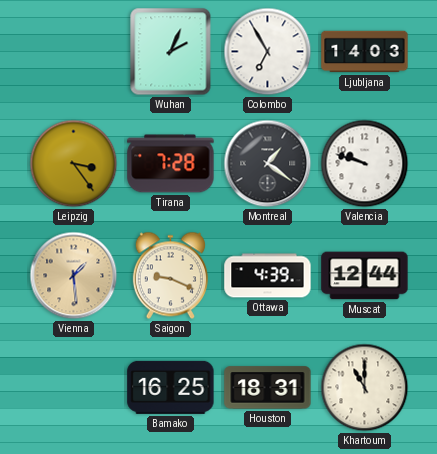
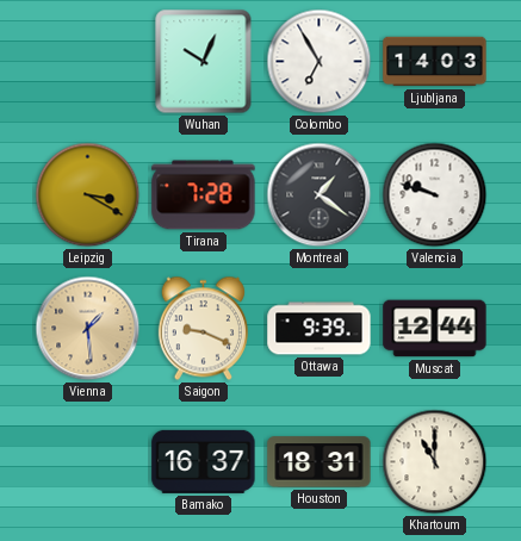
Wuhan: 2:04 -> 10:04
Leipzig: 3:24 -> 3:20
Ottawa: 4:39 -> 9:39
Bamako: 16:25 -> 16:37
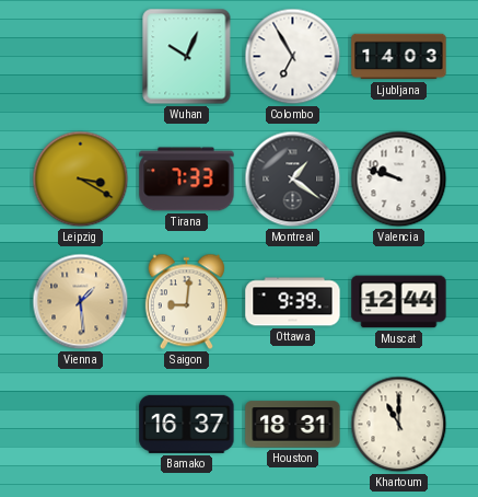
Tirana: 7:28 -> 7:33
Saigon: 9:19 -> 9:01
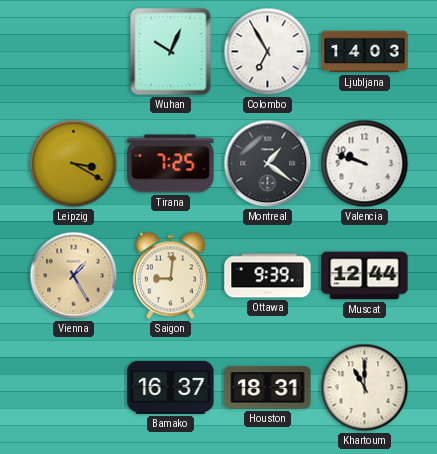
Tirana: 7:33 -> 7:25
Vienna: 1:29 -> 1:25
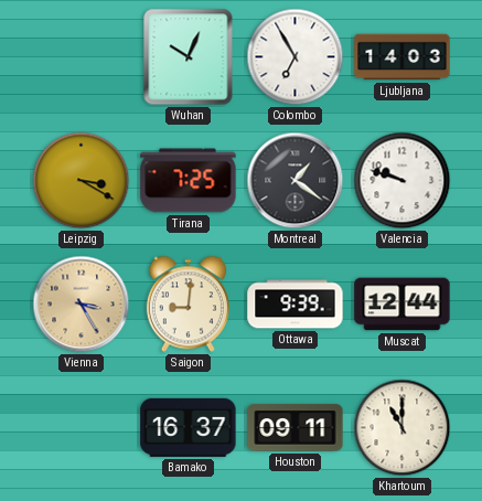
Vienna: 1:25 -> 3:25
Houston: 18:31 -> 09:11
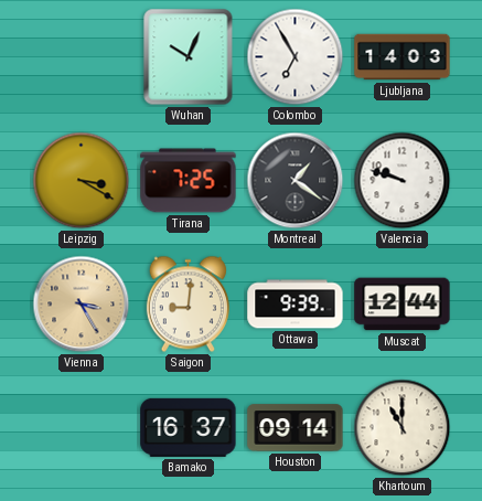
Houston: 09:11 -> 09:14
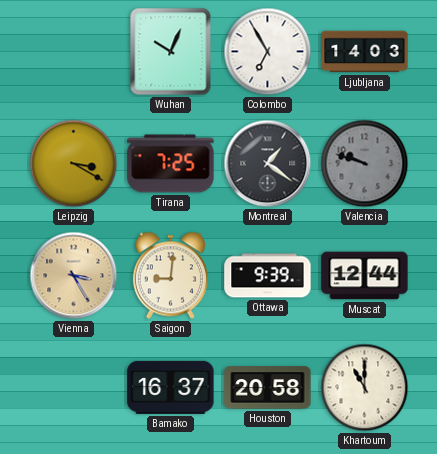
Valencia dial: white -> grey
Houston: 09:14 -> 20:58
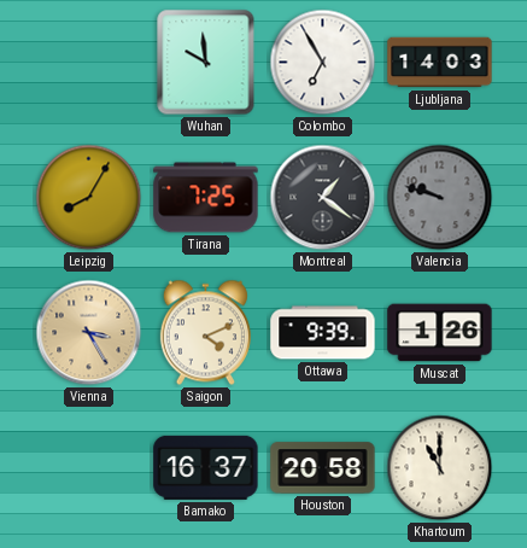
Wuhan: 10:04 -> 9:59
Leipzig: 3:20 -> 8:05
Saigon: 9:01 -> 4:11
Muscat: 12:44 -> 1:26
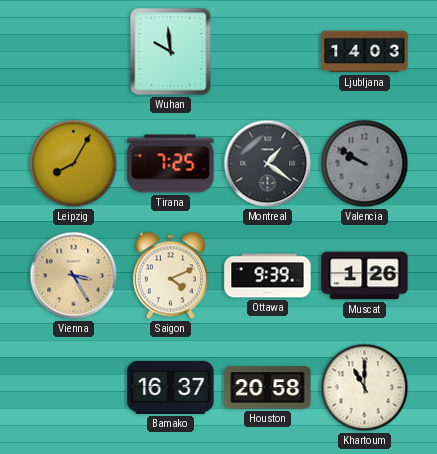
Colombo: 6:55 -> none
Valencia: 9:48 -> 9:50
